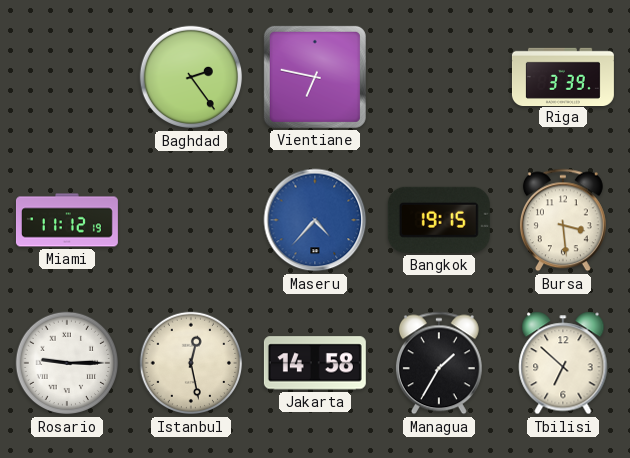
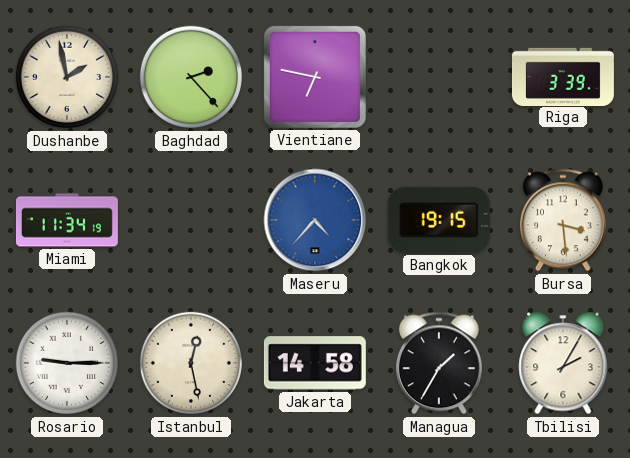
Dushanbe: none -> 1:58
Baghdad: 2:24 -> 2:23
Miami: 11:12 -> 11:34
Tbilisi: 6:52 -> 2:05
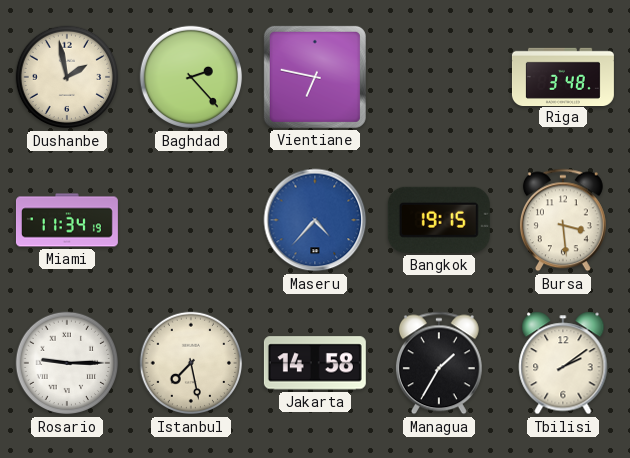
Riga: 3:39 -> 3:48
Istanbul: 12:28 -> 7:28
Tbilisi: 2:05 -> 2:09
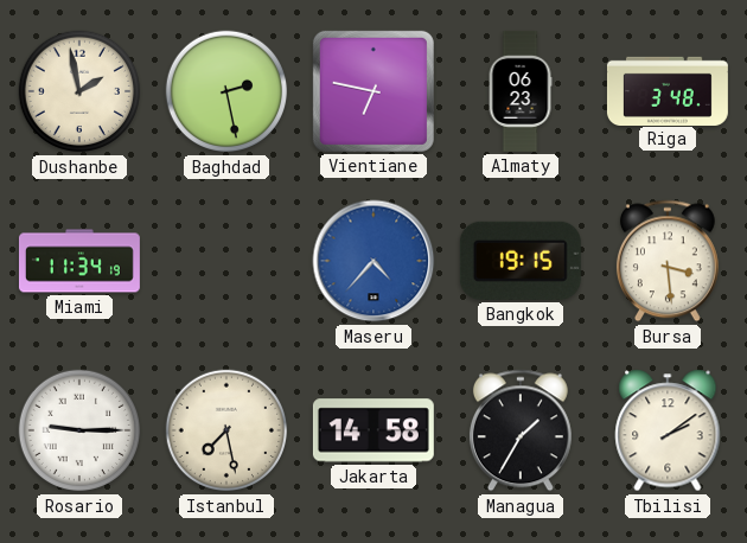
Baghdad: 2:23 -> 2:28
Almaty: none -> 06:23
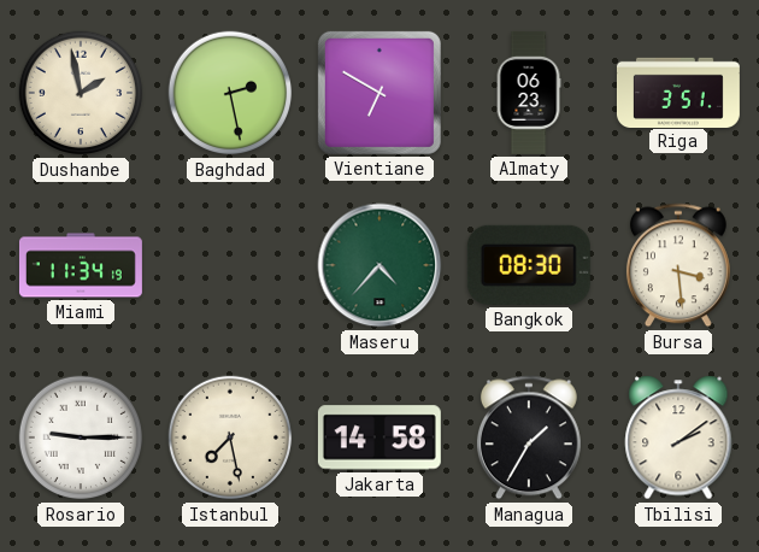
Vientiane: 6:47 -> 6:50
Riga: 3:48 -> 3:51
Maseru dial: blue -> green
Bangkok: 19:15 -> 08:30
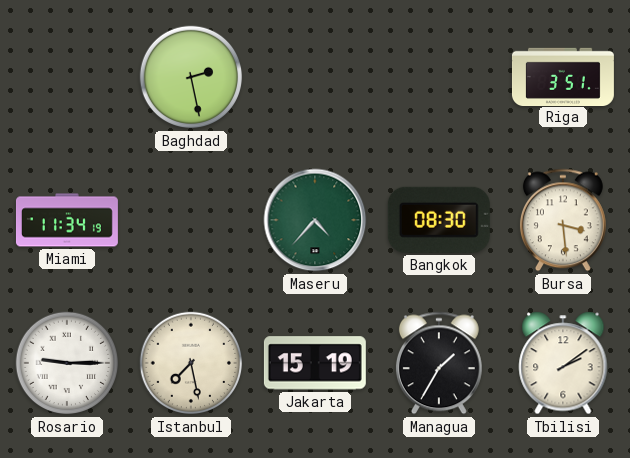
Dushanbe: 1:58 -> none
Vientiane: 6:50 -> none
Almaty: 06:23 -> none
Jakarta: 14:58 -> 15:19
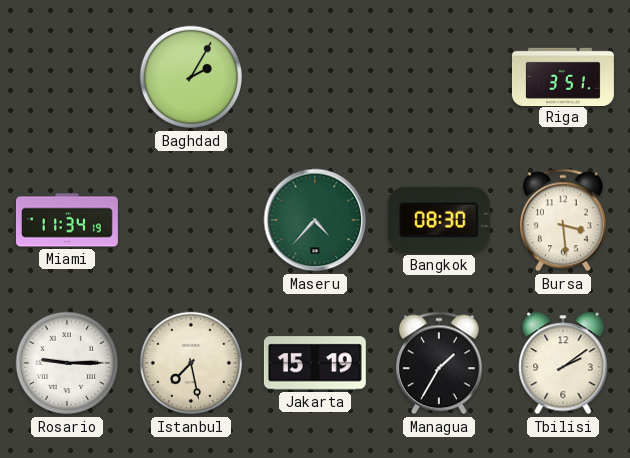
Baghdad: 2:28 -> 2:05
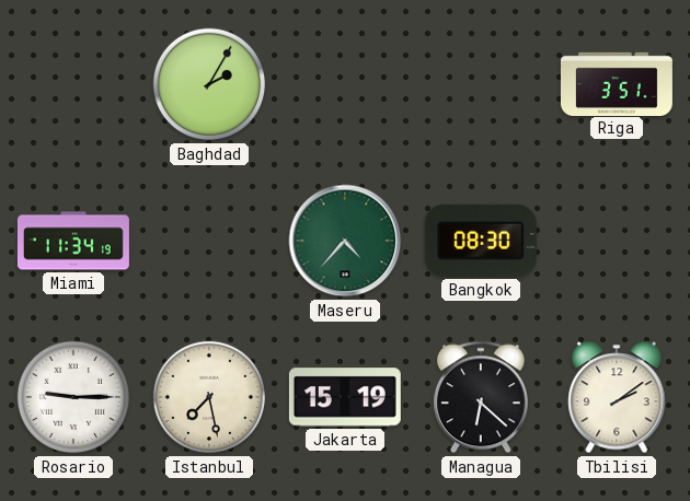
Bursa: 3:29 -> none
Managua: 1:35 -> 6:22
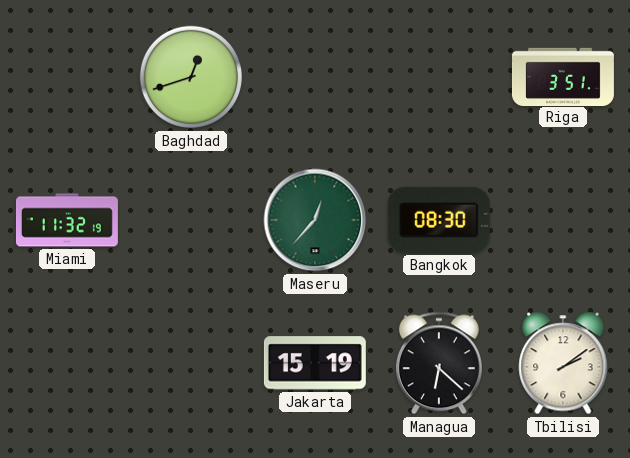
Baghdad: 2:05 -> 12:42
Miami: 11:34 -> 11:32
Maseru: 4:37 -> 12:37
Rosario: 9:15 -> none
Istanbul: 7:28 -> none
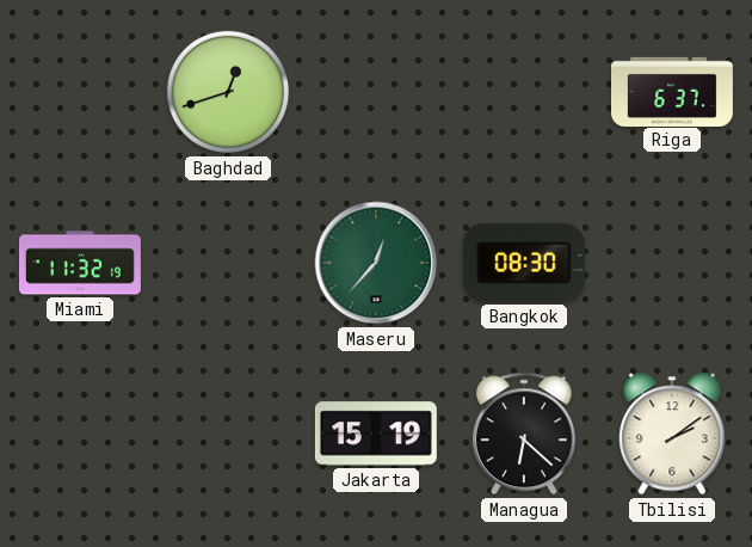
Riga: 3:51 -> 6:37
